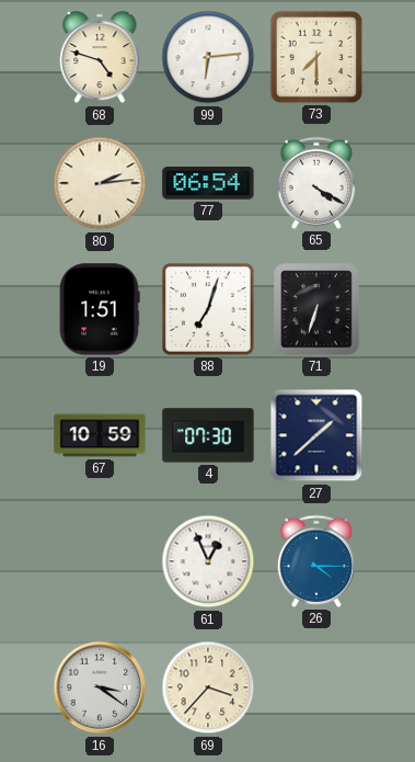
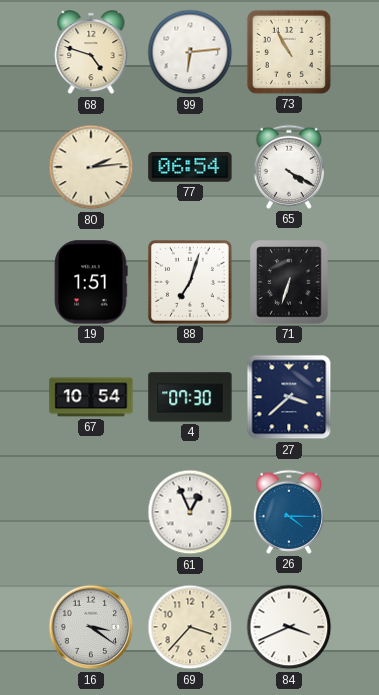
73: 7:30 -> 10:55
67: 10:59 -> 10:54
27: 1:38 -> 3:38
84: none -> 3:41
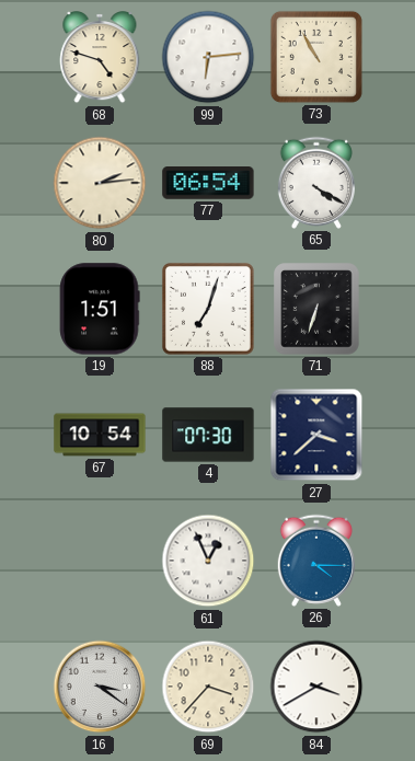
84: 3:41 -> 3:40
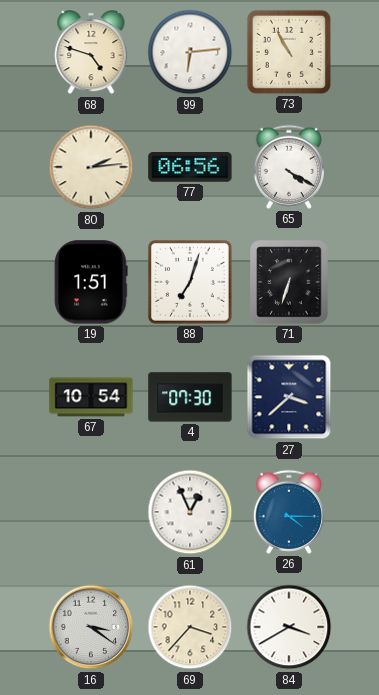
77: 06:54 -> 06:56
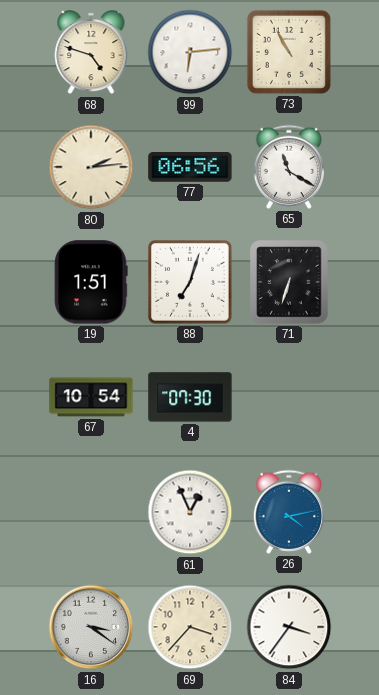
65: 4:20 -> 11:20
27: 3:38 -> none
26: 4:15 -> 4:13
84: 3:40 -> 3:36
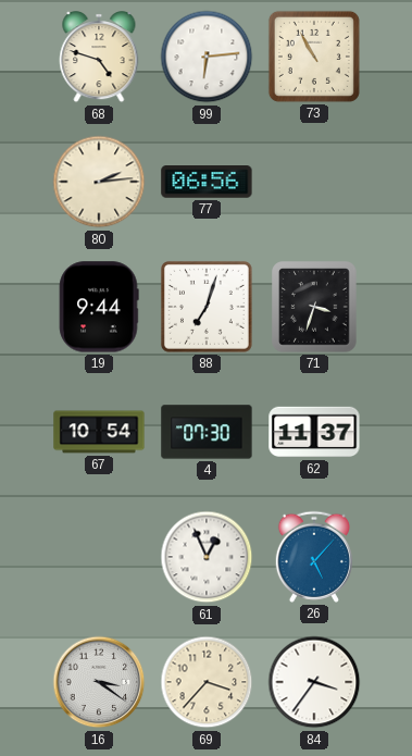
65: 11:20 -> none
19: 1:51 -> 9:44
71: 6:33 -> 3:33
62: none -> 11:37
26: 4:13 -> 5:07
